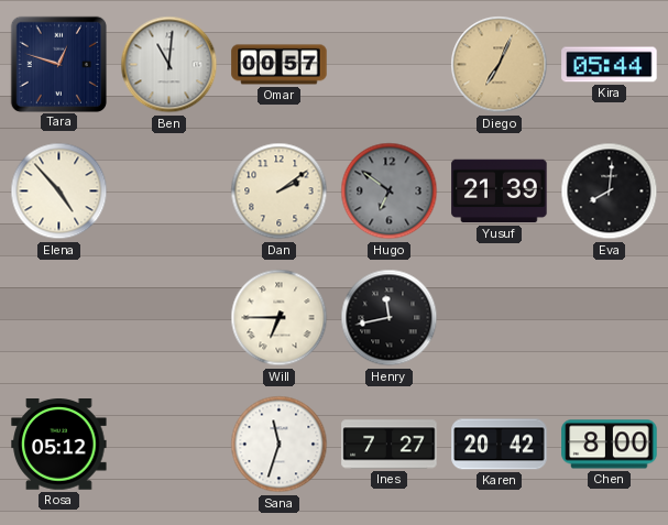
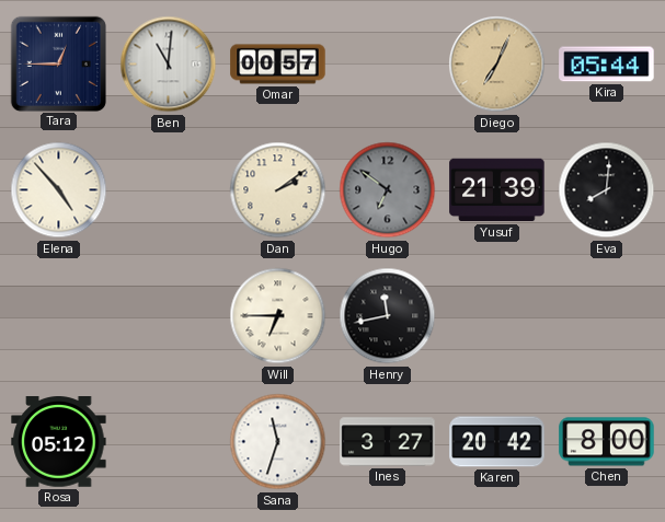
Tara: 12:48 -> 12:45
Ines: 7:27 -> 3:27
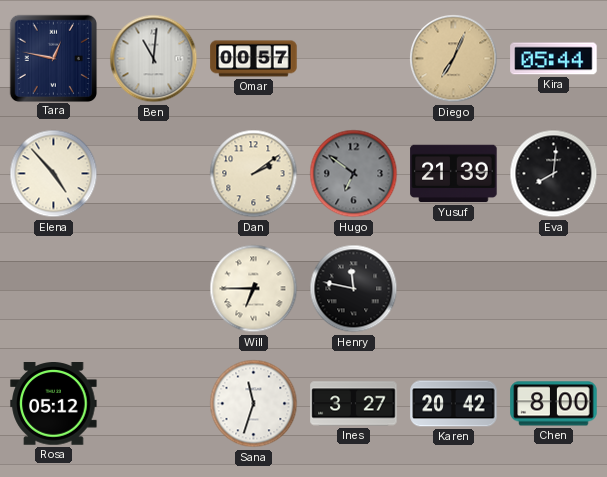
Tara: 12:45 -> 12:47
Henry: 11:43 -> 11:47
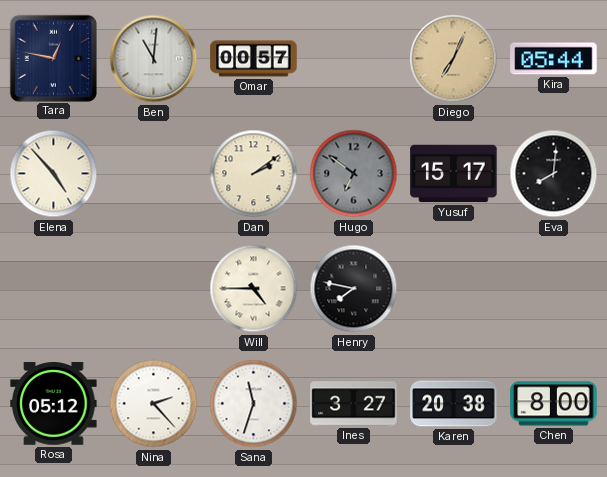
Yusuf: 21:39 -> 15:17
Will: 6:45 -> 4:45
Henry: 11:47 -> 7:47
Nina: none -> 2:23
Karen: 20:42 -> 20:38
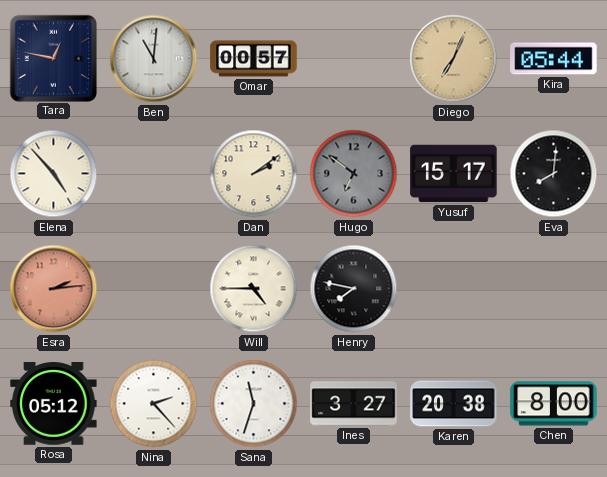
Esra: none -> 2:14
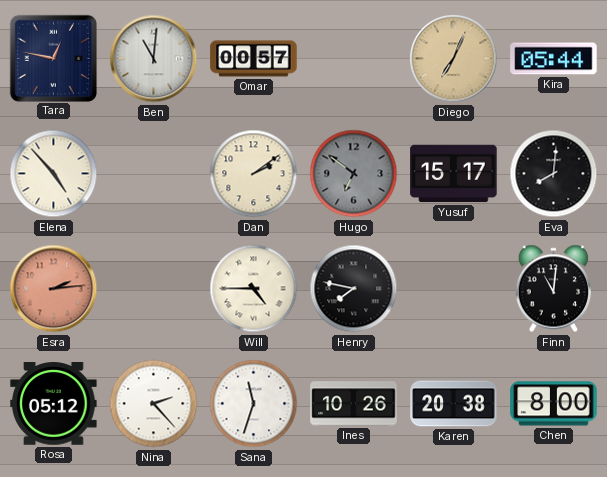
Finn: none -> 11:01
Ines: 3:27 -> 10:26
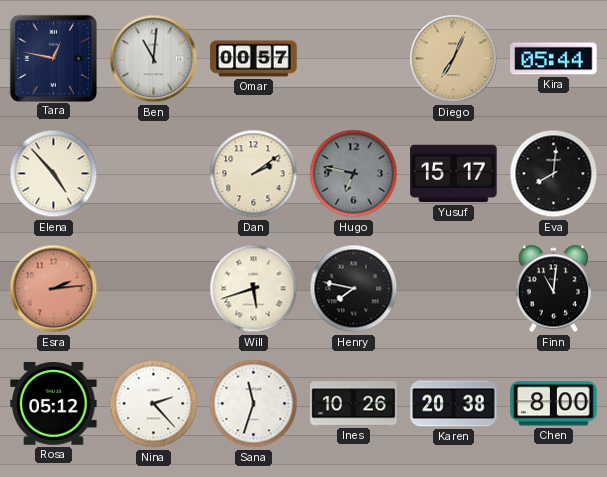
Hugo: 6:51 -> 6:47
Will: 4:45 -> 5:42
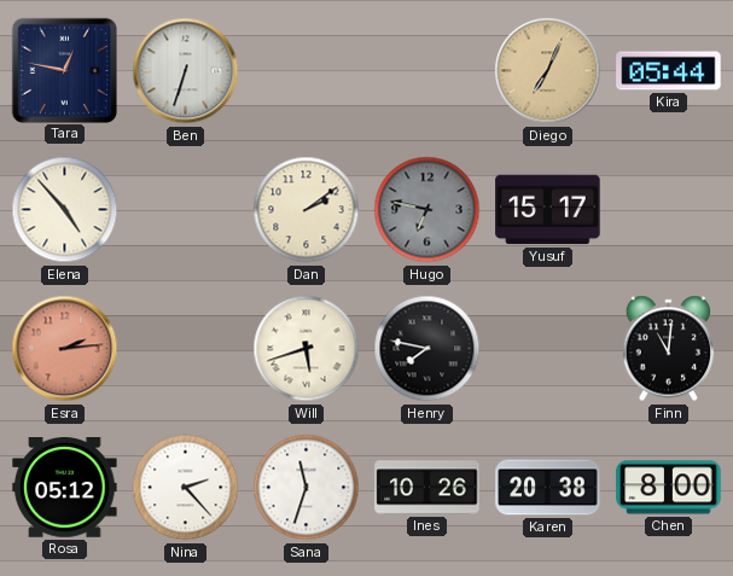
Ben: 11:01 -> 6:33
Omar: 00:57 -> none
Eva: 8:01 -> none
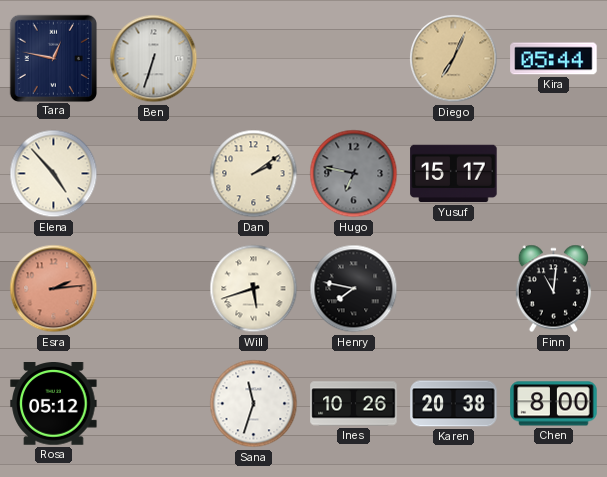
Nina: 2:23 -> none
